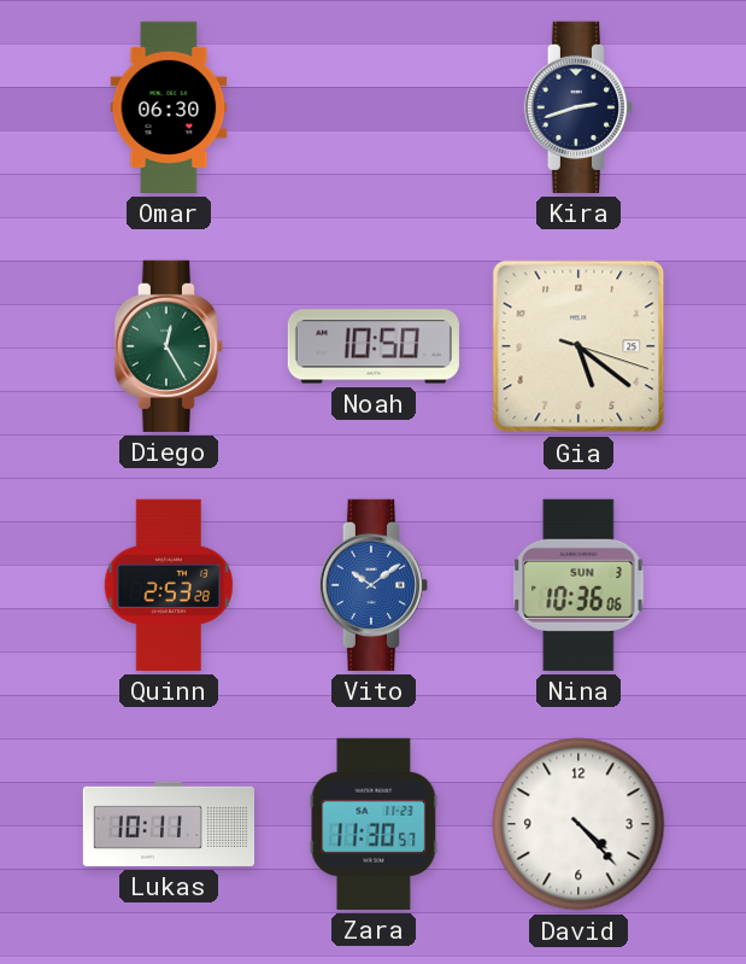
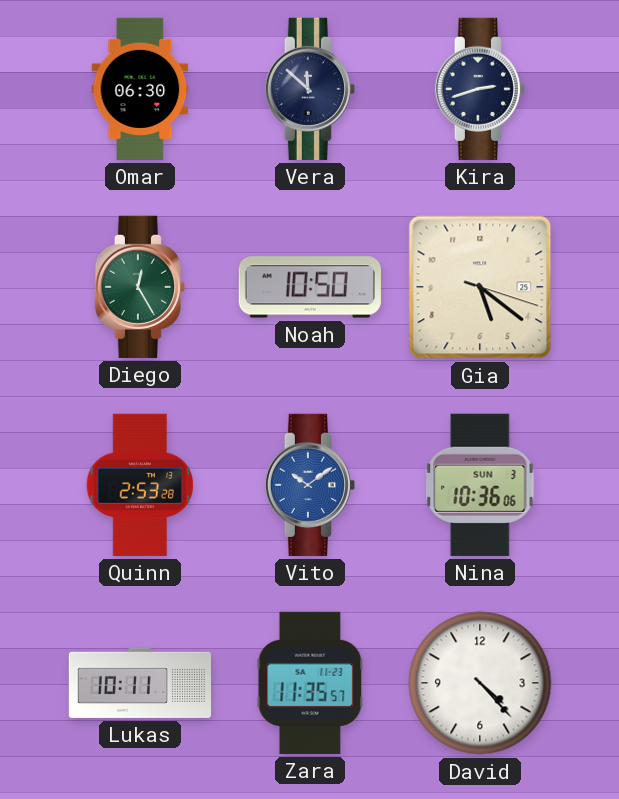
Vera: none -> 11:52
Zara: 11:30 -> 11:35
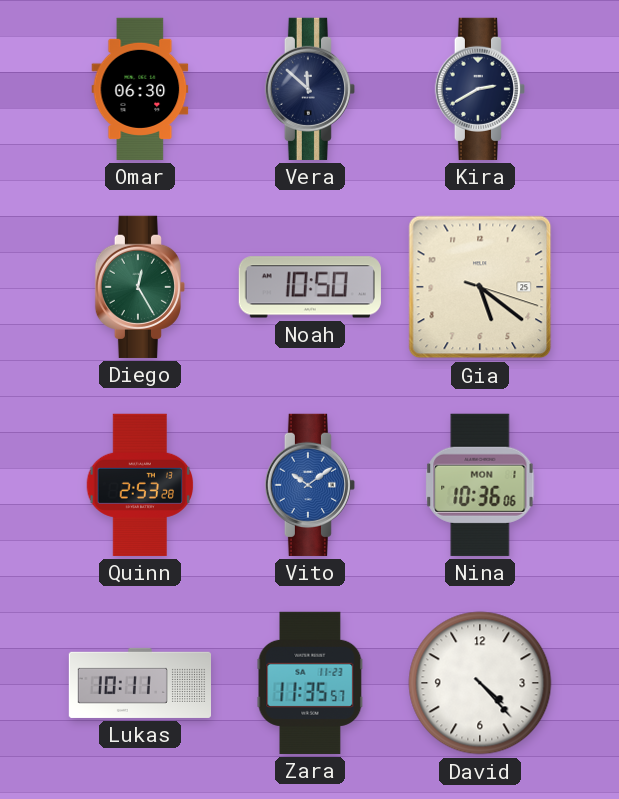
Kira: 2:42 -> 2:40
Nina date: SUN 3 -> MON 1
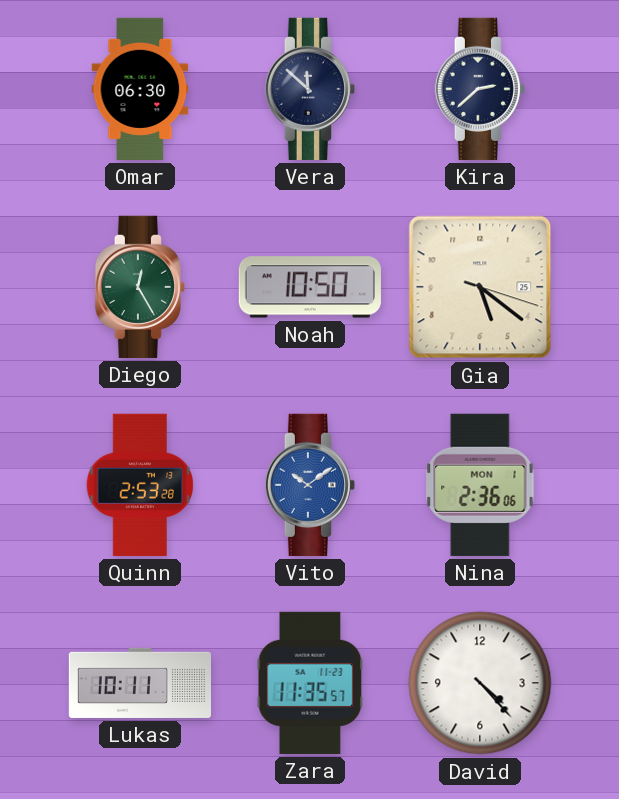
Kira: 2:40 -> 2:38
Nina: 10:36 -> 2:36
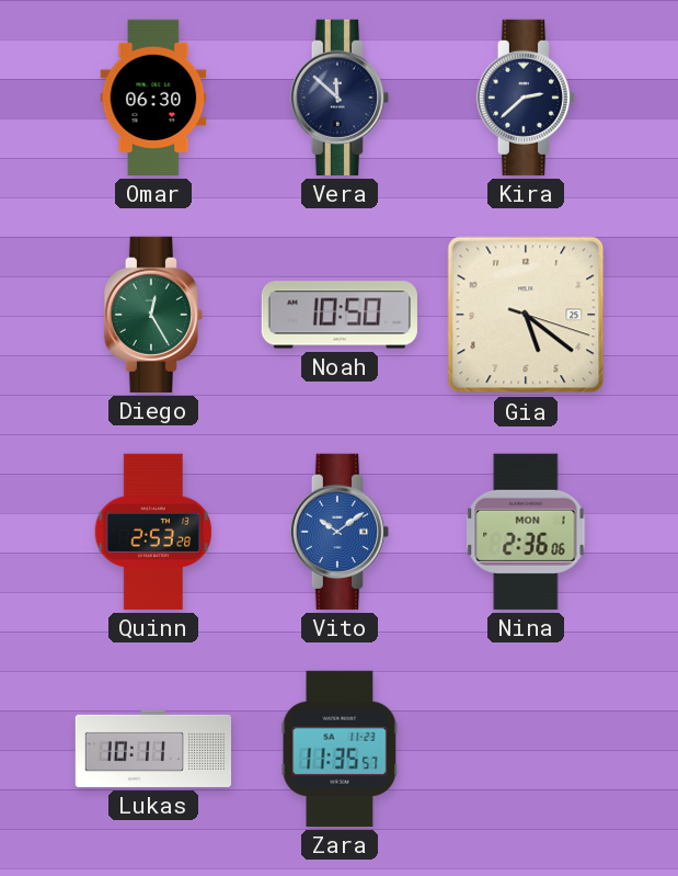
David: 4:23 -> none
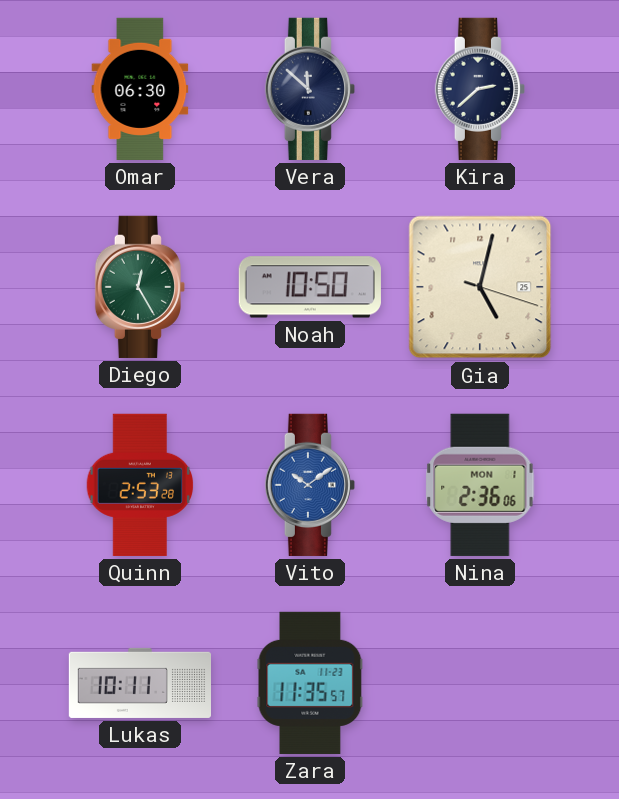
Gia: 5:21 -> 5:02
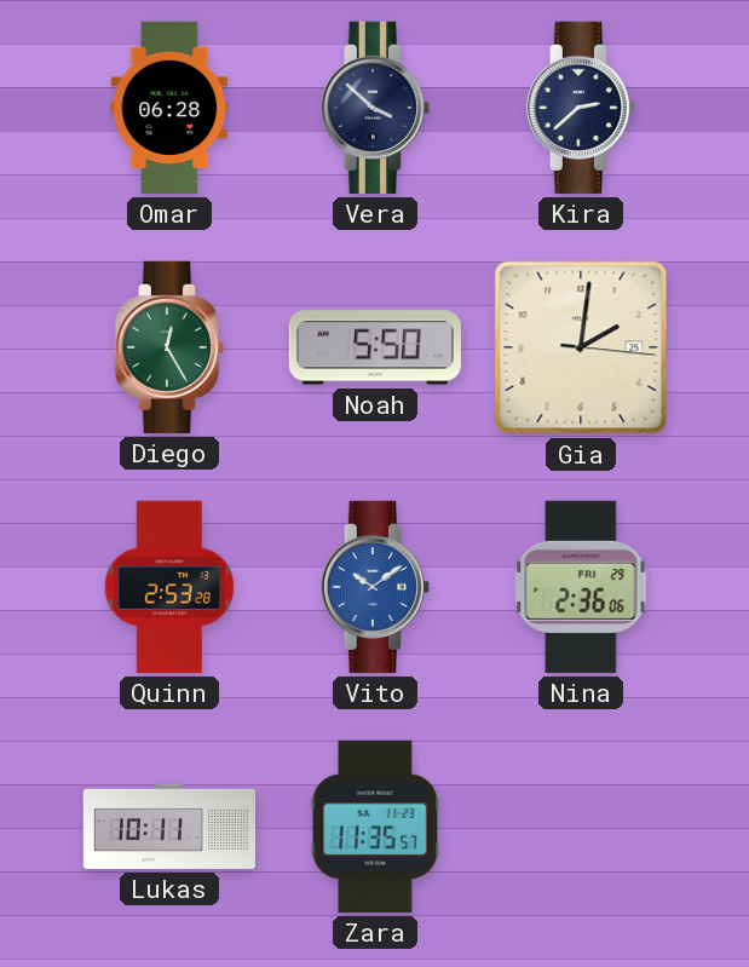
Omar: 06:30 -> 06:28
Vera: 11:52 -> 3:52
Noah: 10:50 -> 5:50
Gia: 5:02 -> 2:01
Nina date: MON 1 -> FRI 29
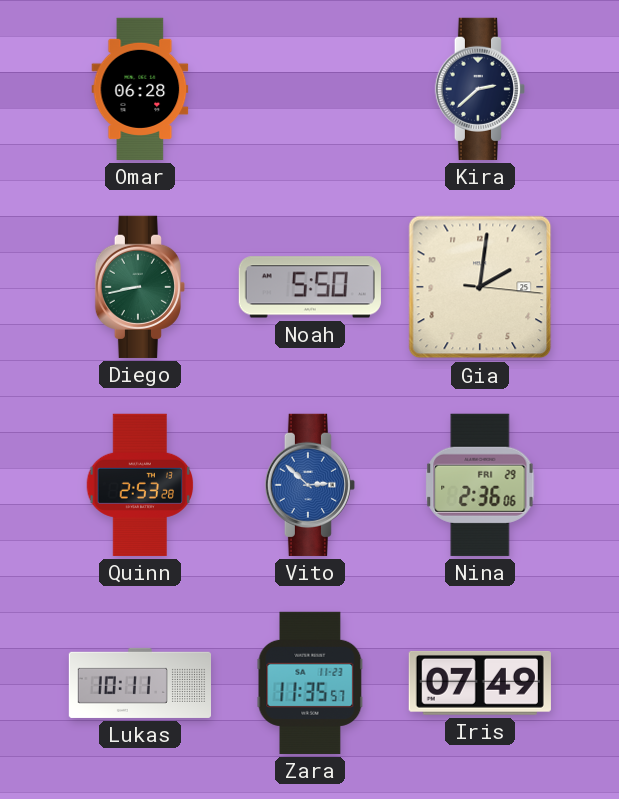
Vera: 3:52 -> none
Diego: 12:25 -> 8:43
Vito: 10:09 -> 2:52
Iris: none -> 07:49
